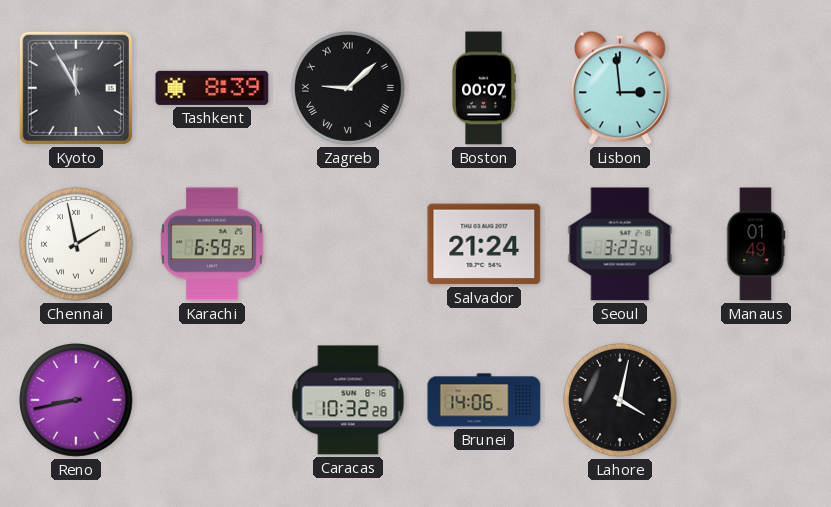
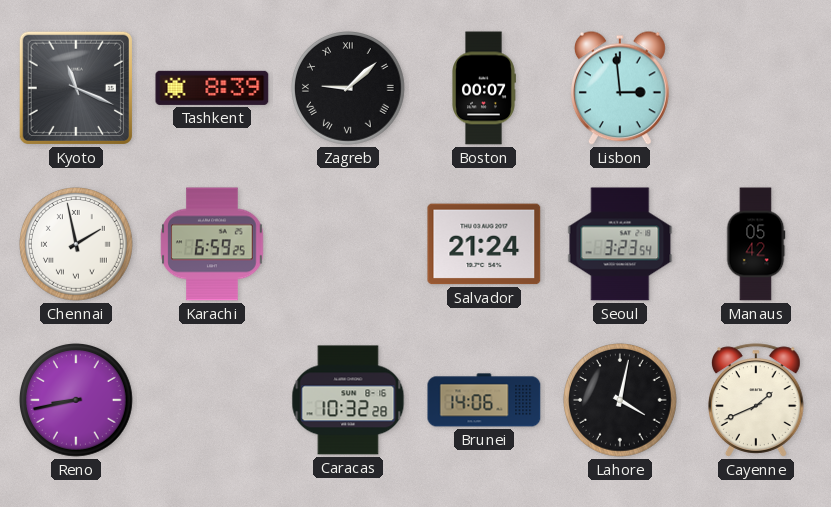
Kyoto: 11:55 -> 11:19
Manaus: 01:49 -> 05:42
Cayenne: none -> 1:41
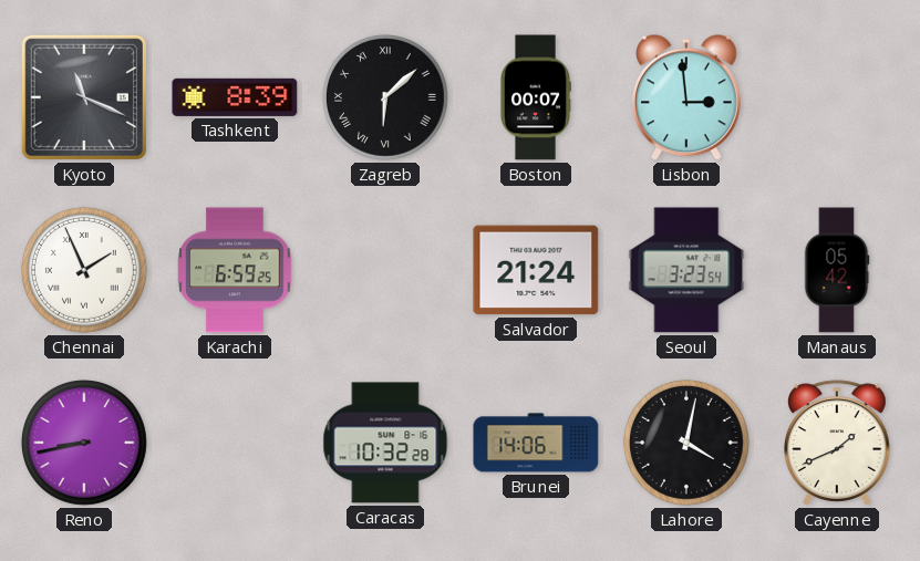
Zagreb: 9:08 -> 6:08
Chennai: 1:58 -> 1:56
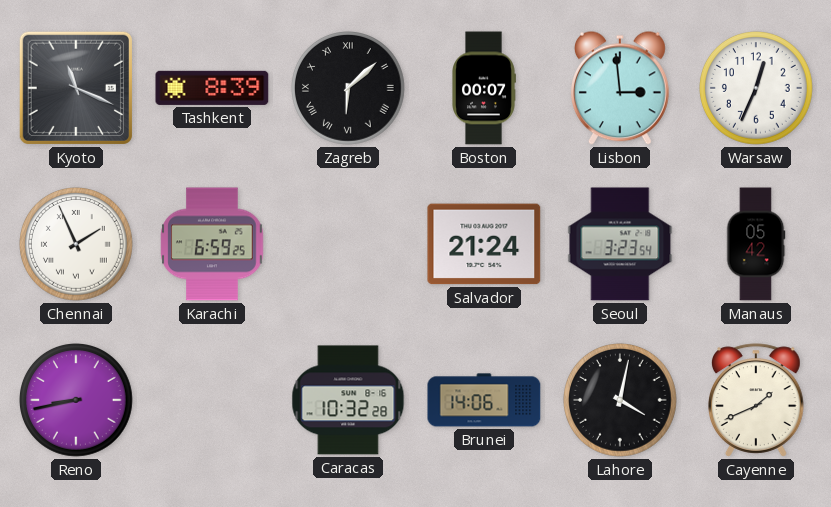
Warsaw: none -> 12:34
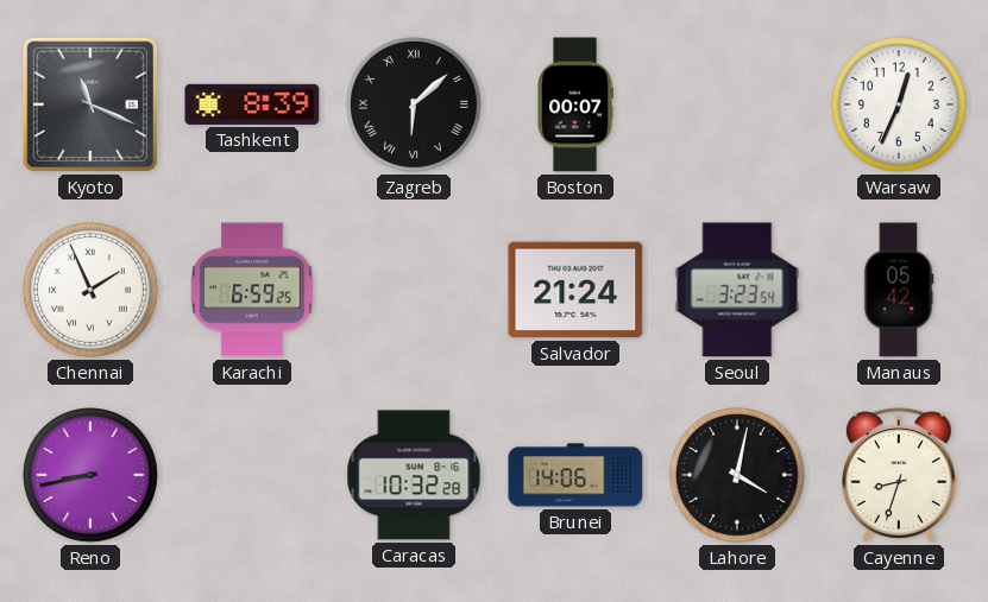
Lisbon: 2:59 -> none
Cayenne: 1:41 -> 8:33
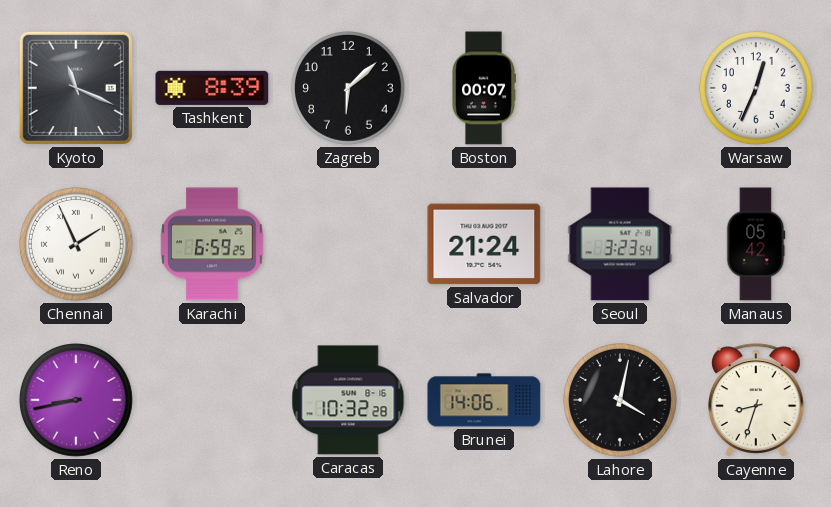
Zagreb numerals: Roman -> Arabic
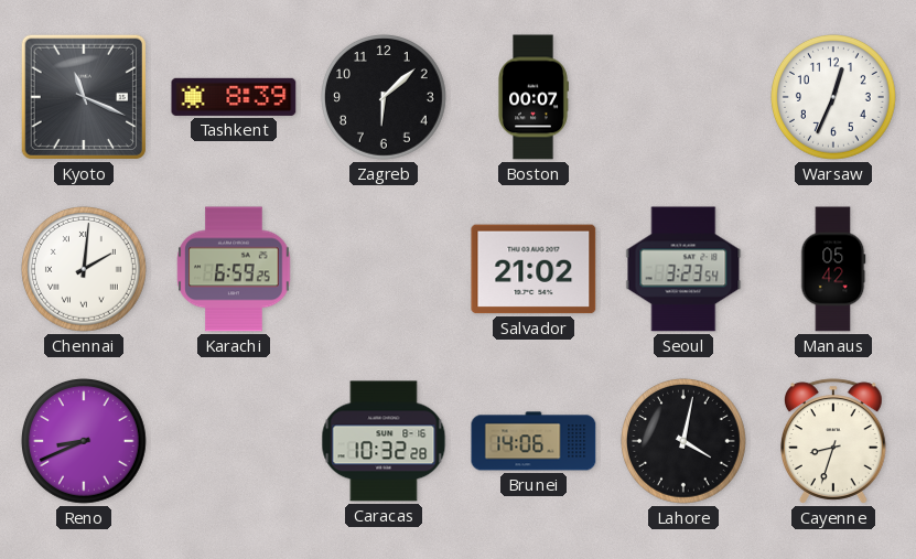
Chennai: 1:56 -> 2:01
Salvador: 21:24 -> 21:02
Reno: 8:43 -> 8:41
